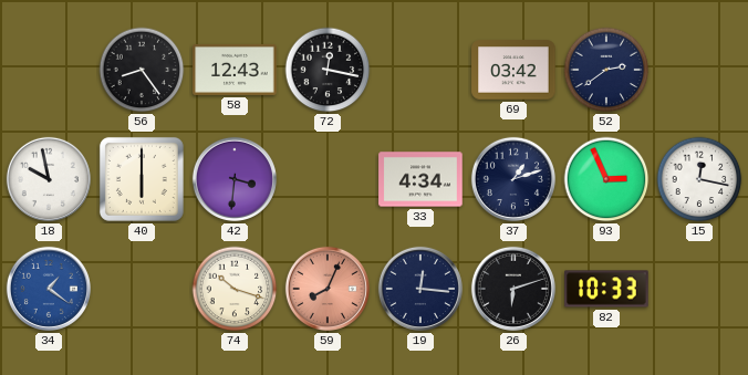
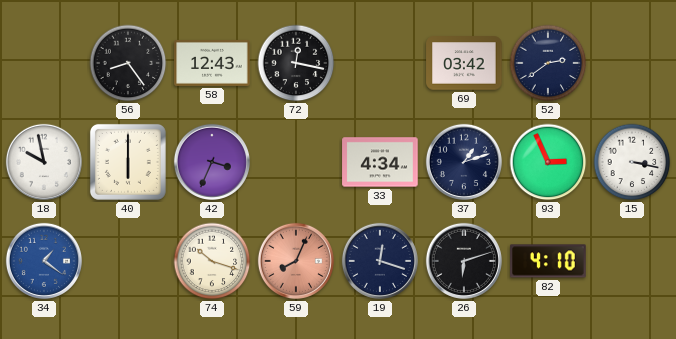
42: 3:31 -> 3:34
15: 12:17 -> 3:17
19: 12:16 -> 12:18
82: 10:33 -> 4:10
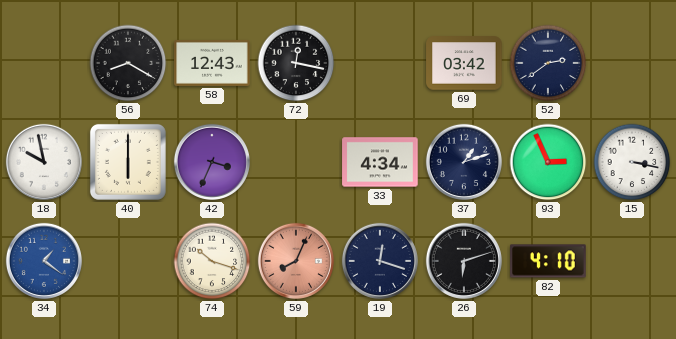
56: 8:24 -> 8:20
